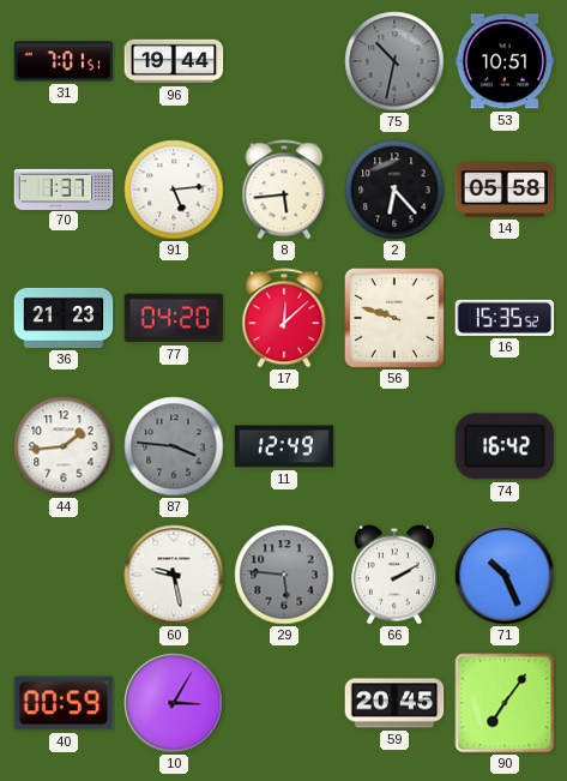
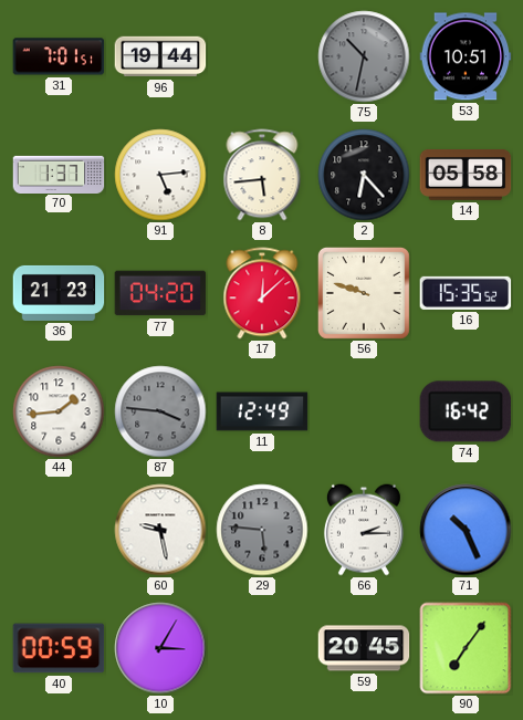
66: 2:10 -> 2:15
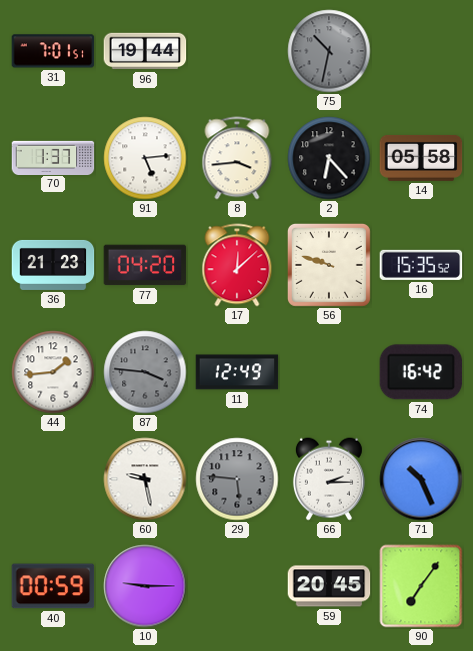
53: 10:51 -> none
8: 5:44 -> 3:44
10: 3:05 -> 9:15
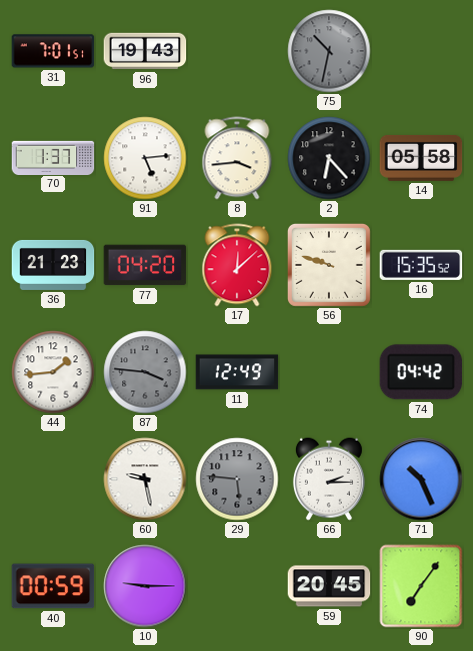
96: 19:44 -> 19:43
74: 16:42 -> 04:42
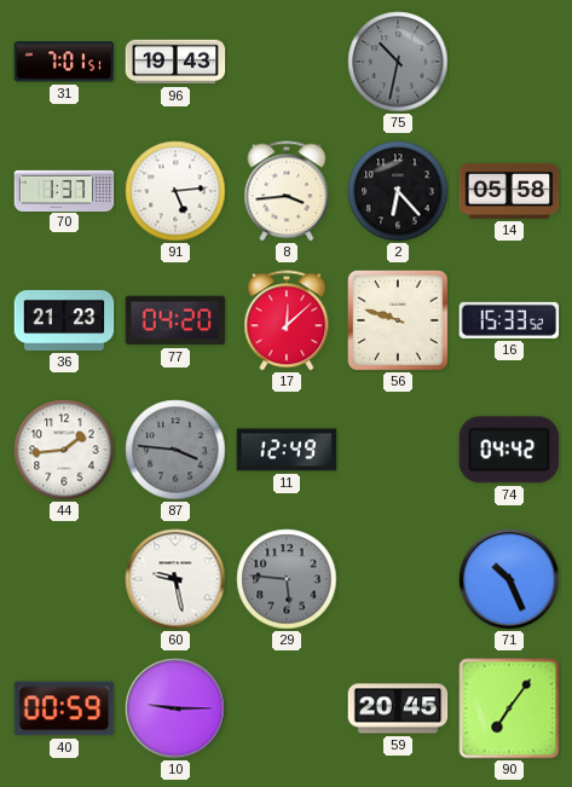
16: 15:35 -> 15:33
66: 2:15 -> none
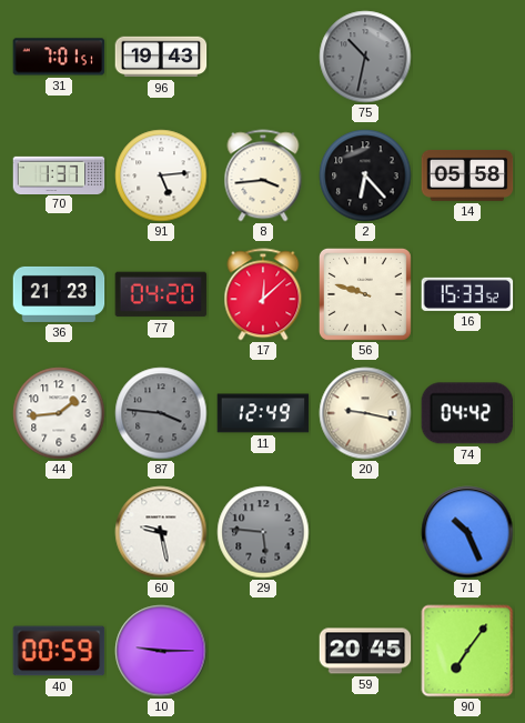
20: none -> 9:17
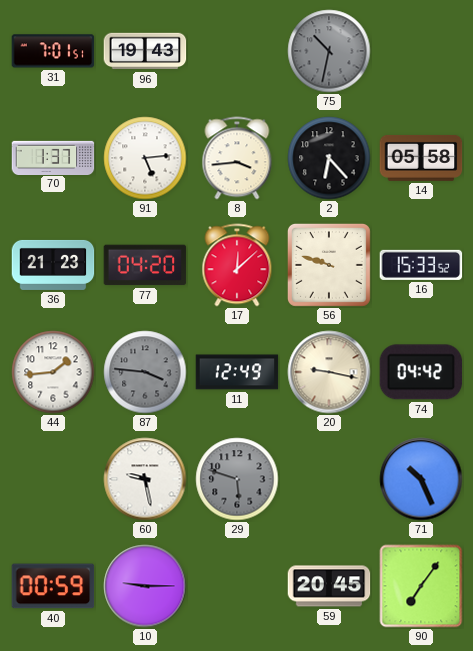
29: 5:46 -> 5:48
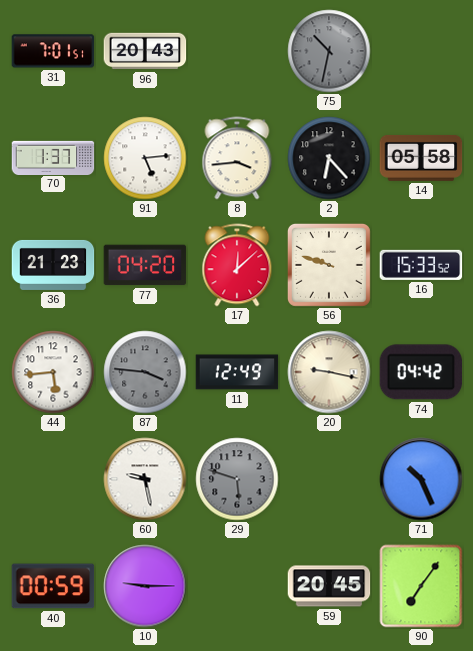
96: 19:43 -> 20:43
44: 1:44 -> 5:44
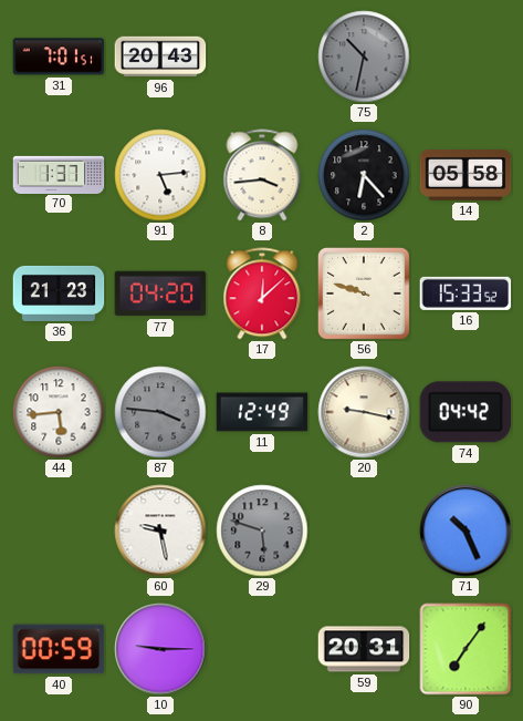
59: 20:45 -> 20:31
